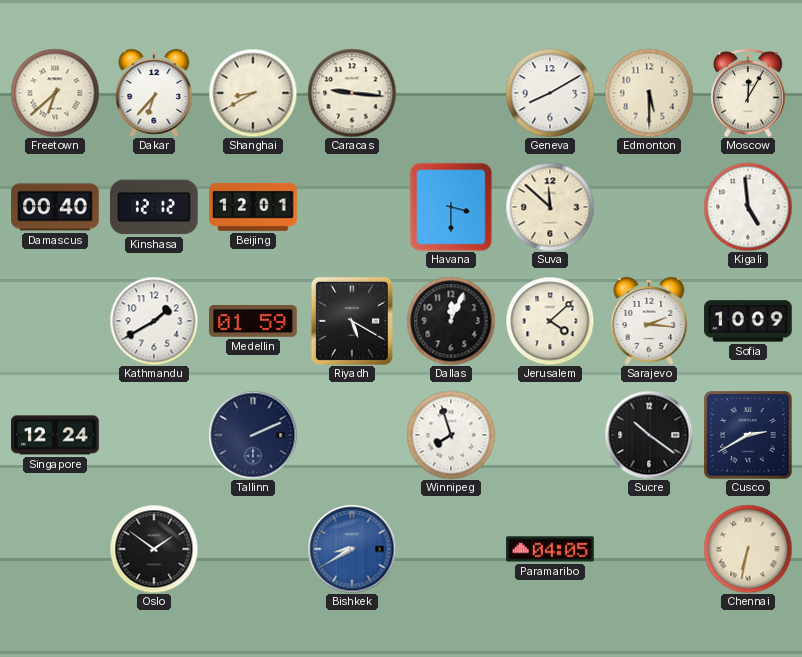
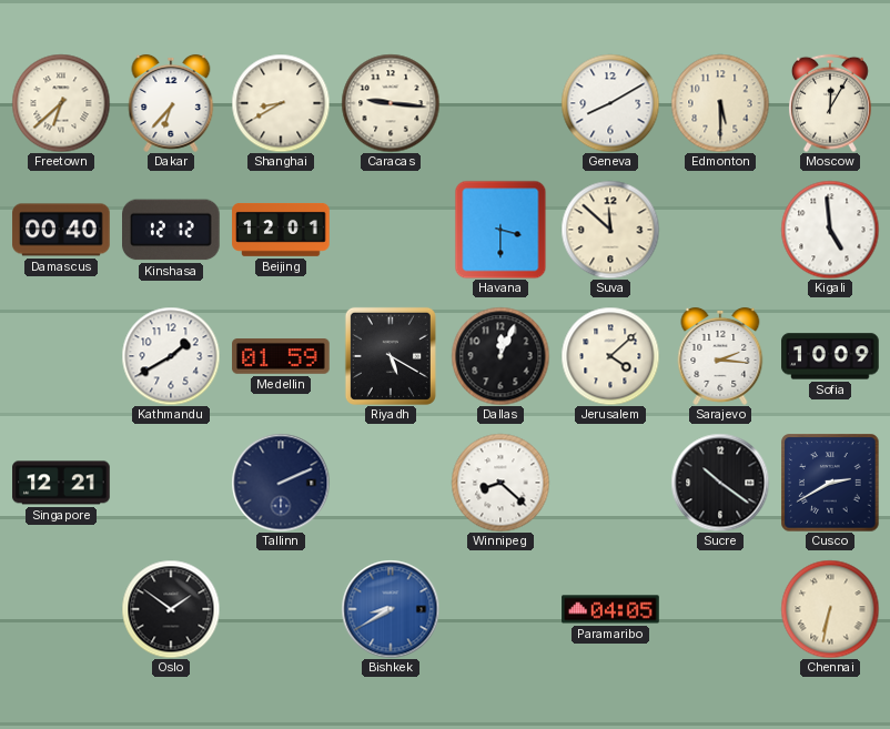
Singapore: 12:24 -> 12:21
Winnipeg: 7:57 -> 8:22
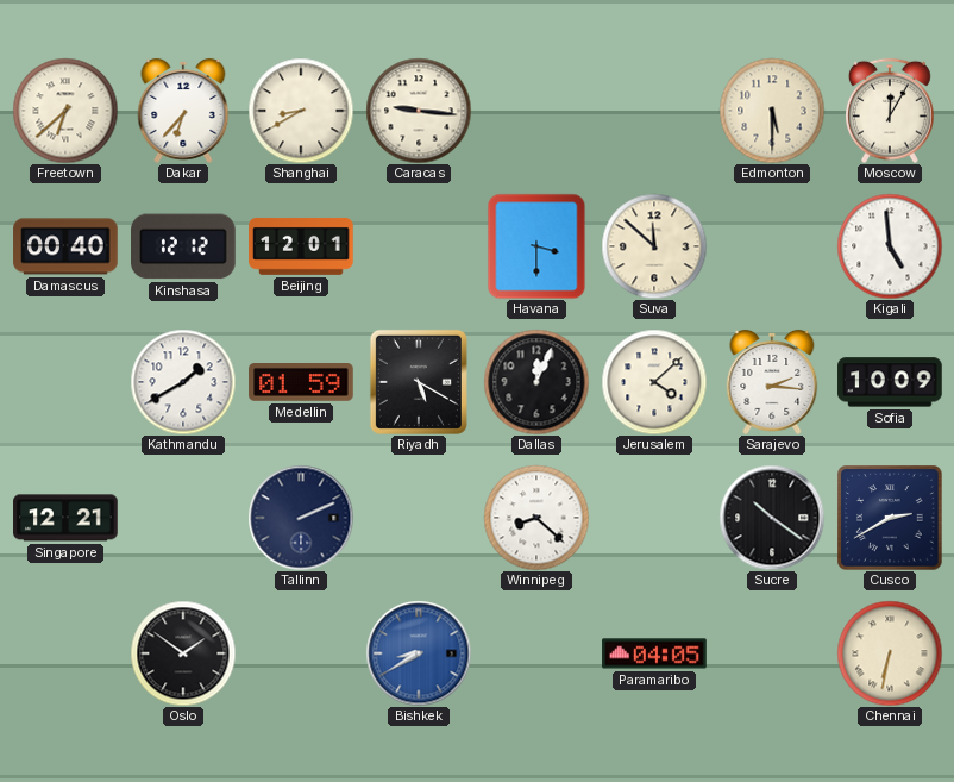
Geneva: 8:10 -> none
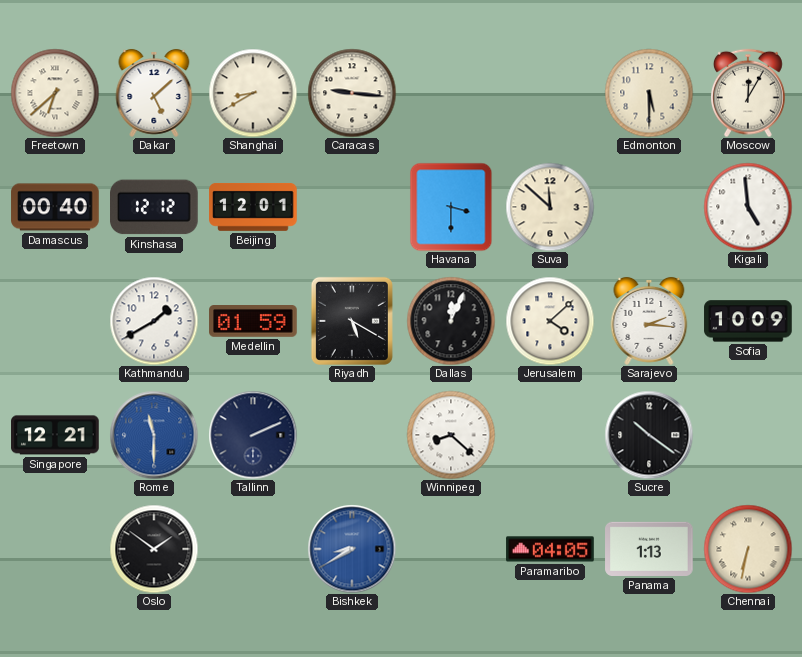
Dakar: 6:37 -> 5:08
Rome: none -> 11:30
Cusco: 2:40 -> none
Panama: none -> 1:13
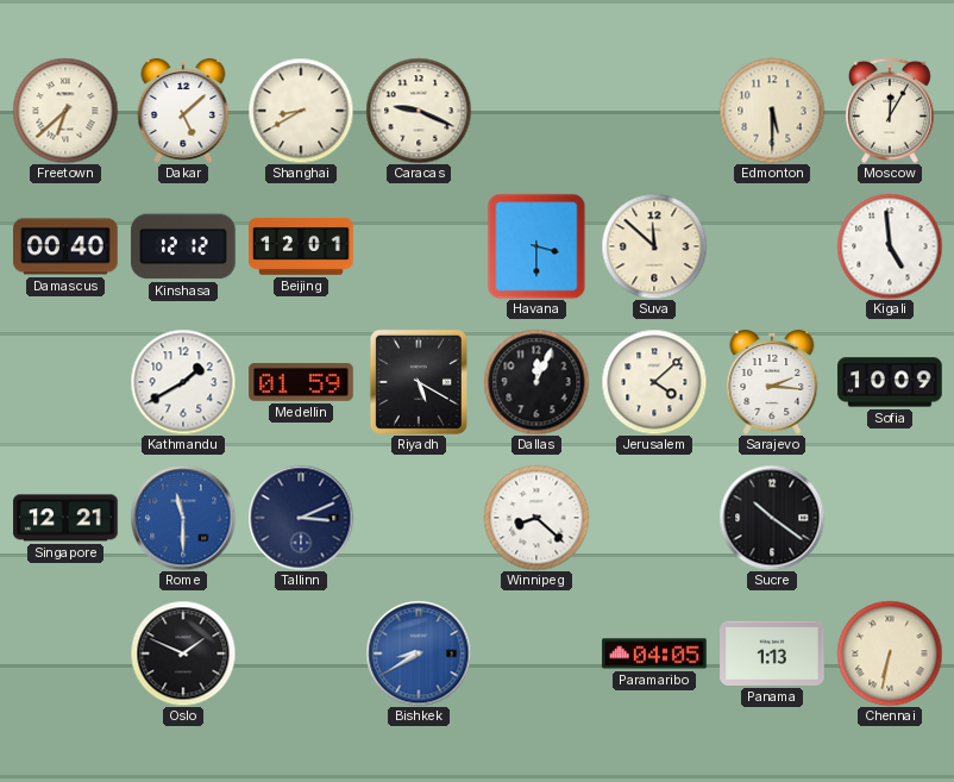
Caracas: 9:16 -> 9:19
Tallinn: 2:11 -> 3:11
Oslo: 1:51 -> 1:49
